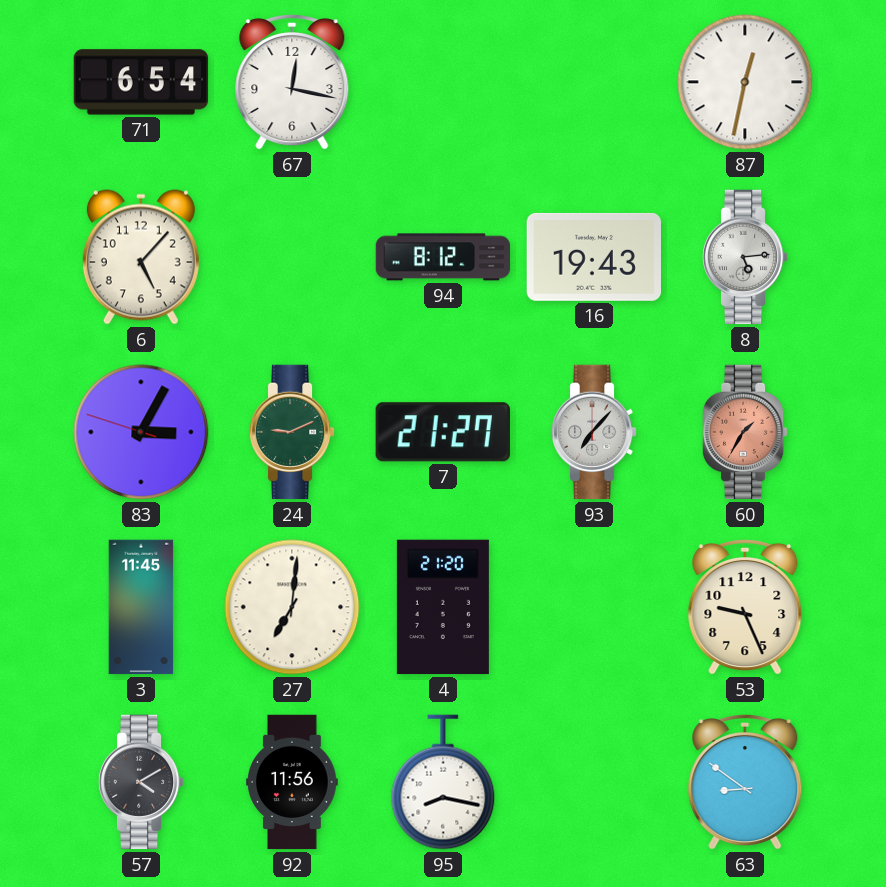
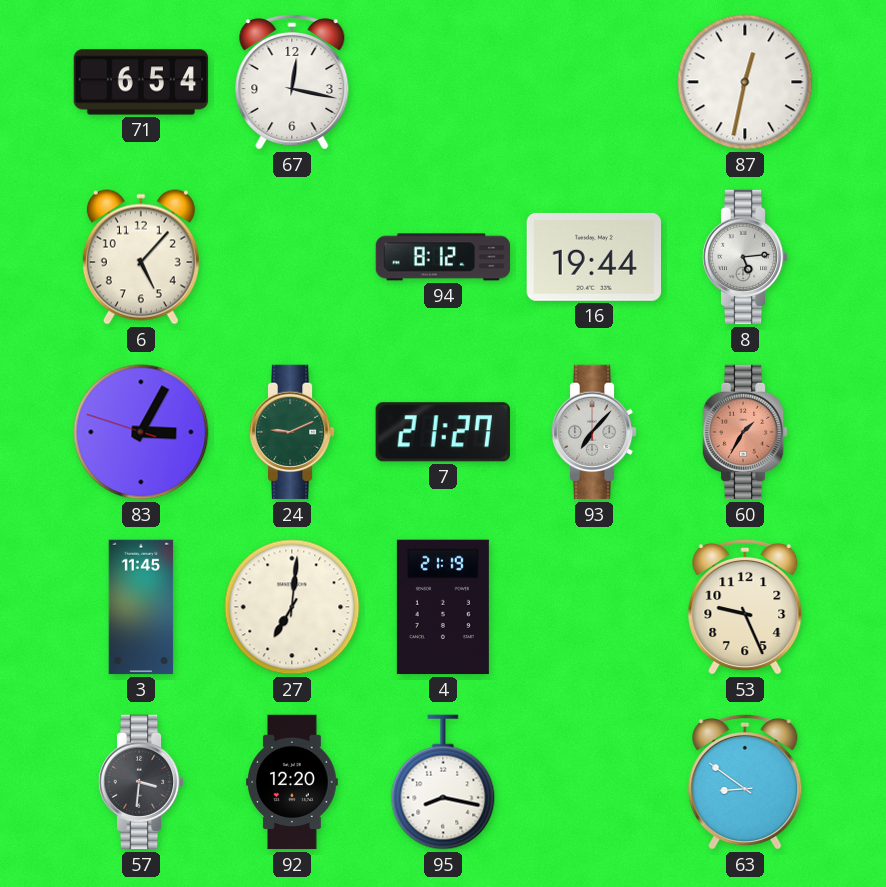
16: 19:43 -> 19:44
4: 21:20 -> 21:19
57: 4:10 -> 3:31
92: 11:56 -> 12:20
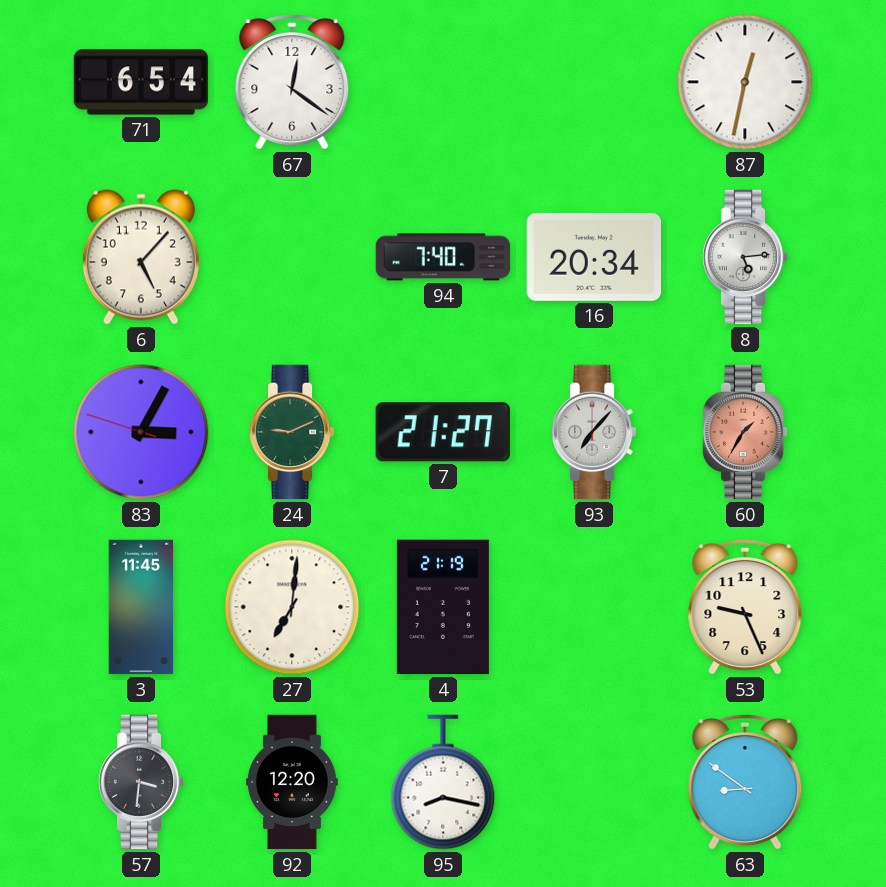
67: 12:17 -> 12:21
94: 8:12 -> 7:40
16: 19:44 -> 20:34
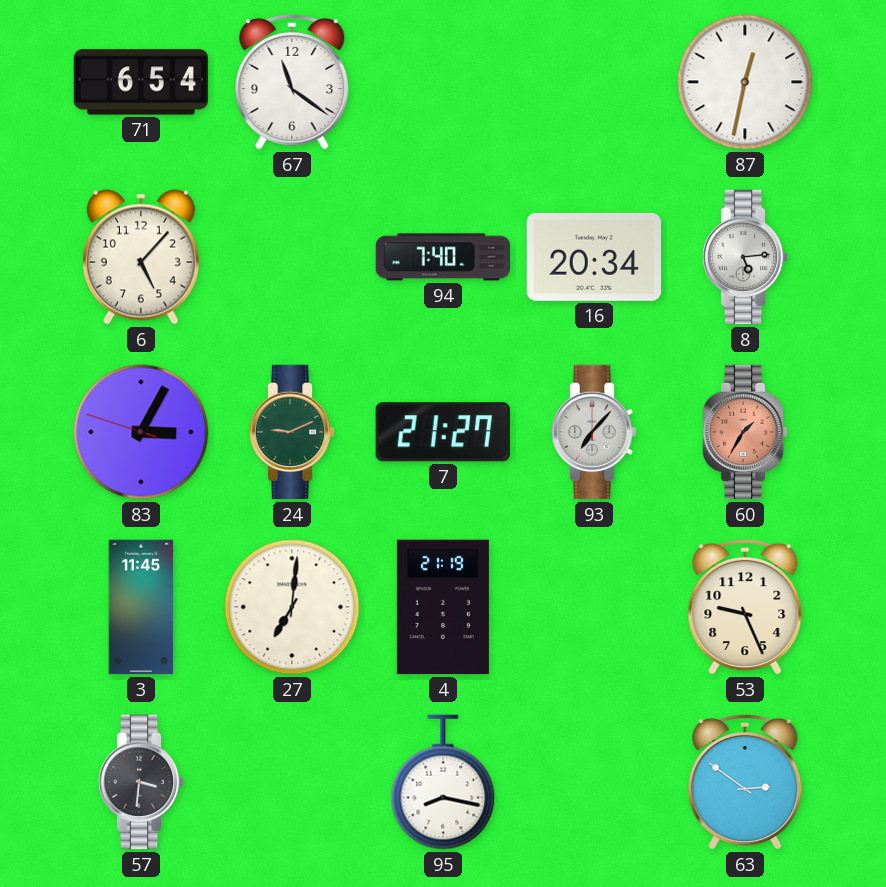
67: 12:21 -> 11:21
92: 12:20 -> none
63: 8:51 -> 2:51
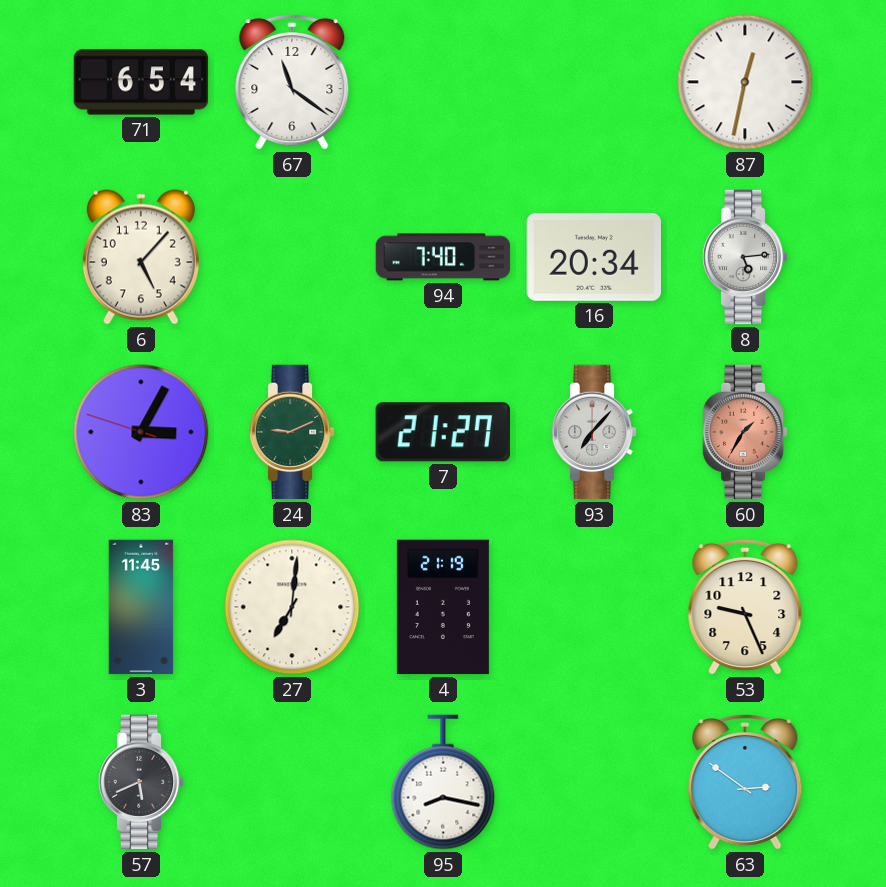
57: 3:31 -> 5:41
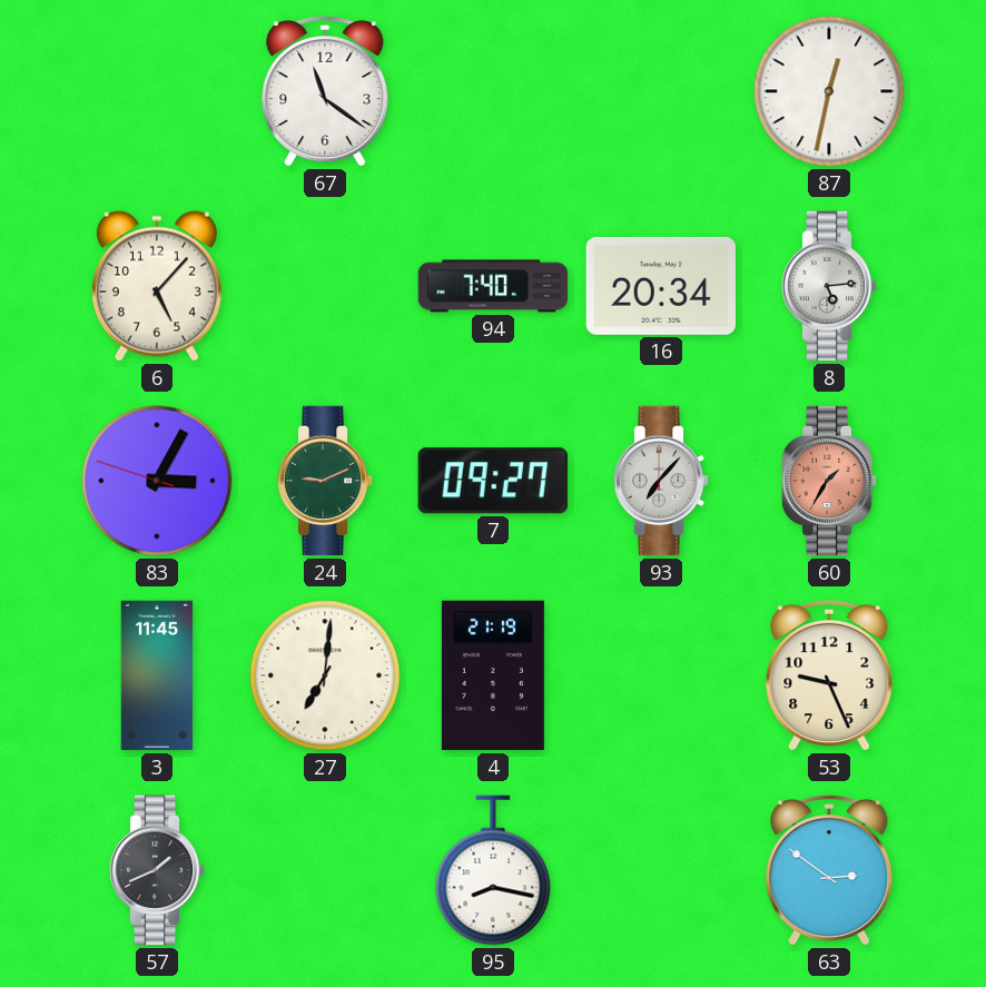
71: 6:54 -> none
7: 21:27 -> 09:27
57: 5:41 -> 1:41
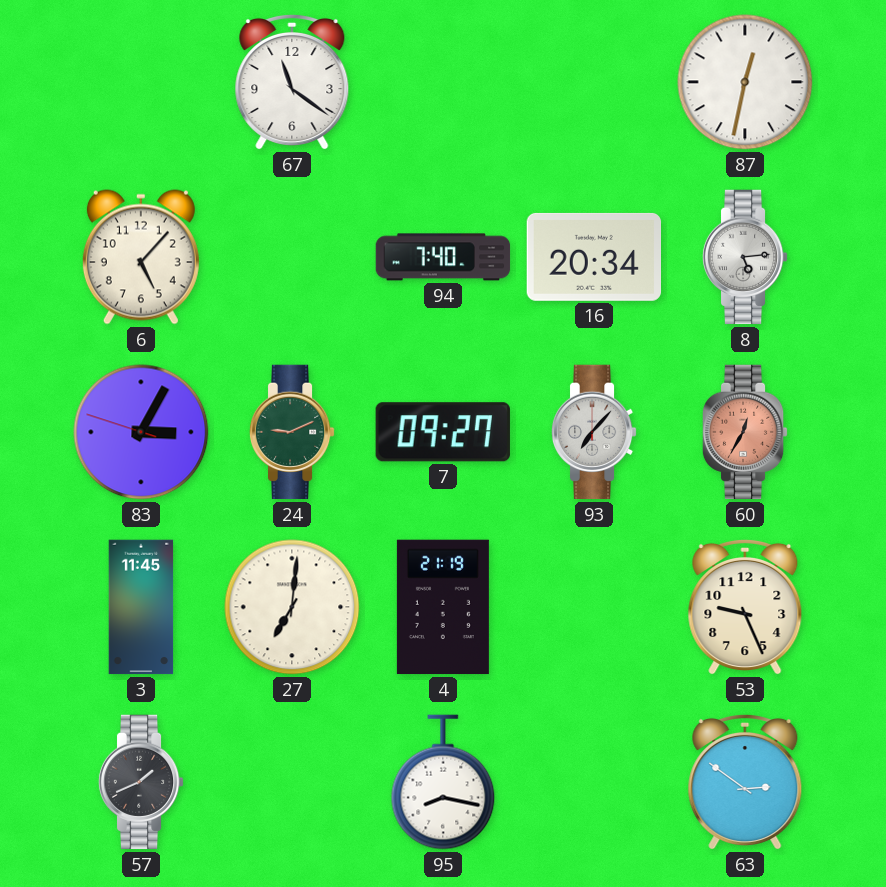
60: 1:35 -> 12:35
